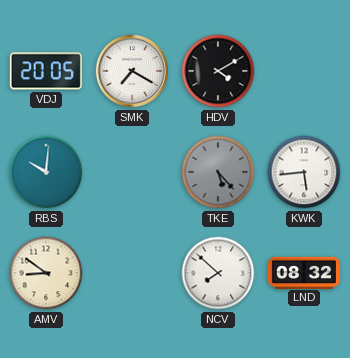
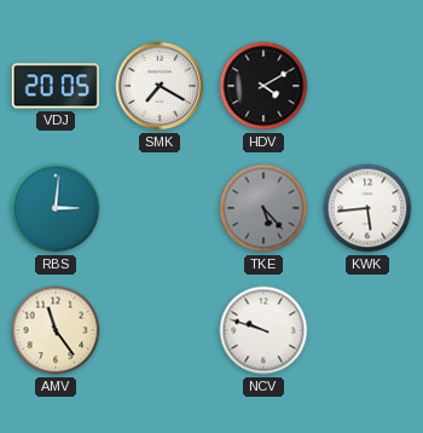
RBS: 10:01 -> 3:01
AMV: 8:51 -> 11:24
NCV: 7:52 -> 9:48
LND: 08:32 -> none
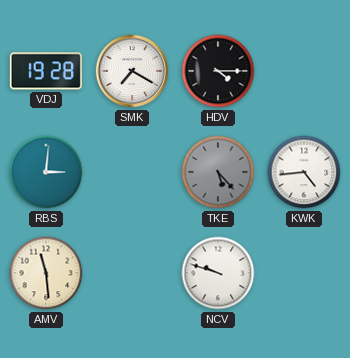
VDJ: 20:05 -> 19:28
HDV: 4:10 -> 4:15
KWK: 5:44 -> 4:44
AMV: 11:24 -> 11:29
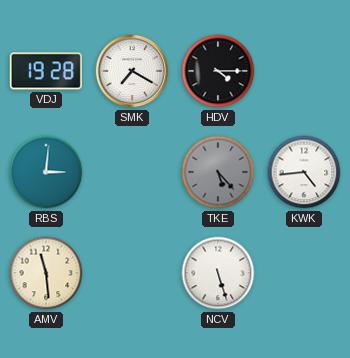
NCV: 9:48 -> 5:27
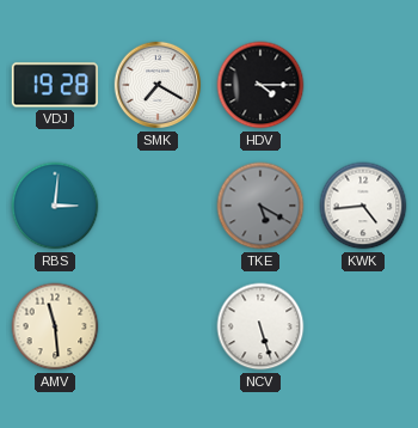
TKE: 5:23 -> 5:20
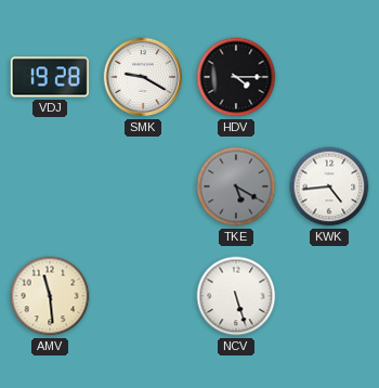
SMK: 7:20 -> 9:20
RBS: 3:01 -> none
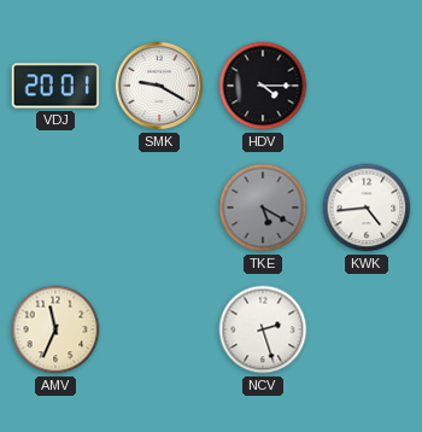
VDJ: 19:28 -> 20:01
AMV: 11:29 -> 11:34
NCV: 5:27 -> 2:27
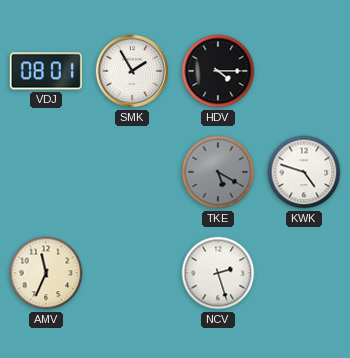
VDJ: 20:01 -> 08:01
SMK: 9:20 -> 1:55
KWK: 4:44 -> 4:48
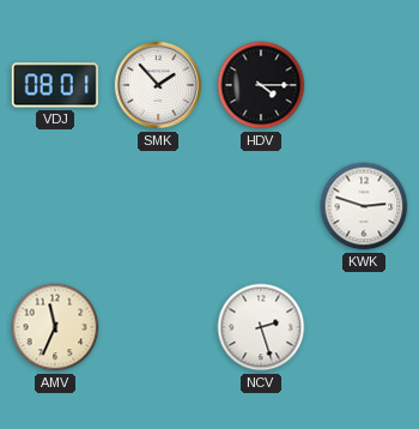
SMK: 1:55 -> 1:53
TKE: 5:20 -> none
KWK: 4:48 -> 2:48
